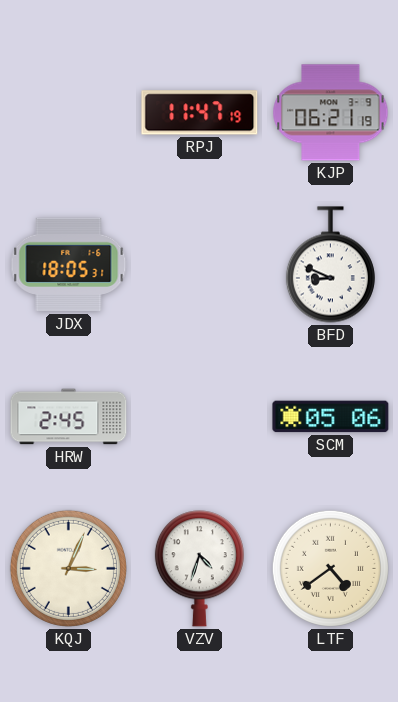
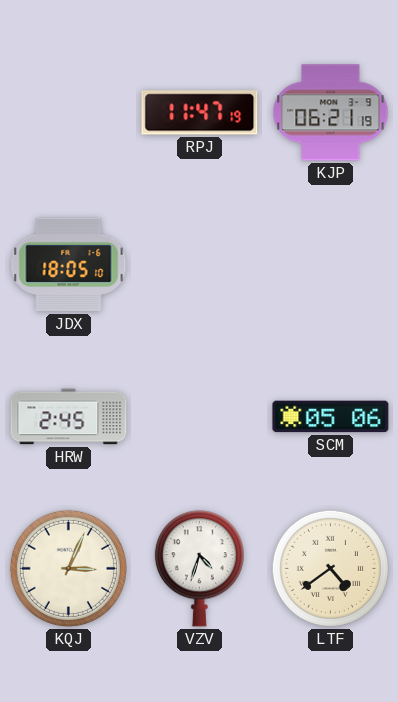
JDX: 18:05:31 -> 18:05:10
BFD: 8:49 -> none
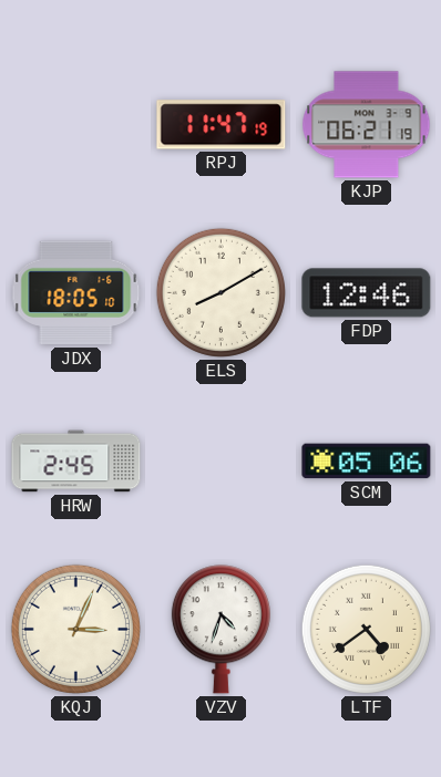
ELS: none -> 8:10
FDP: none -> 12:46
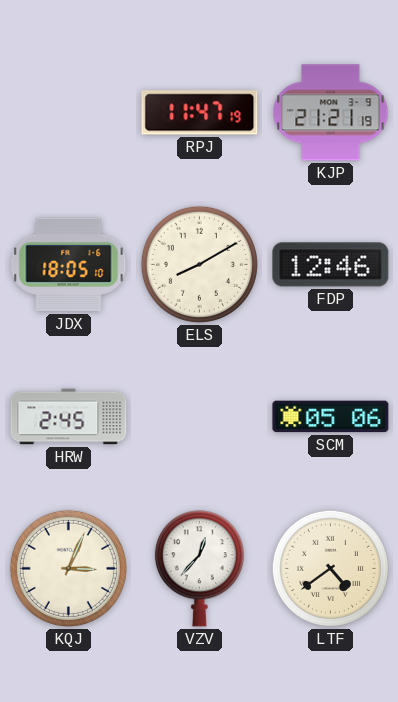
KJP: 06:21 -> 21:21
VZV: 4:33 -> 12:37
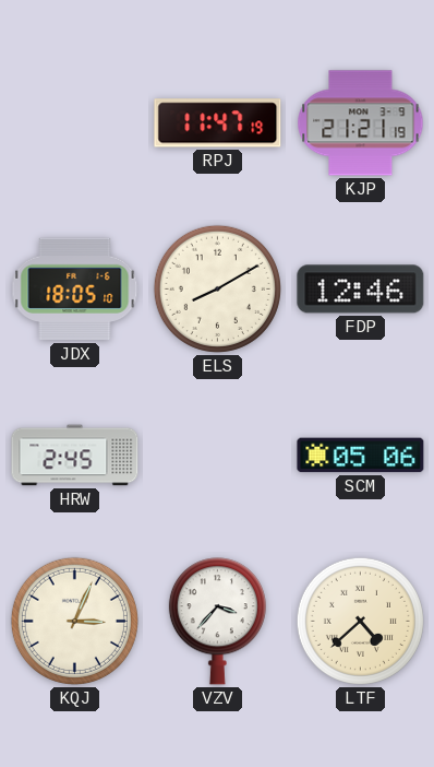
VZV: 12:37 -> 3:37
LTF: 4:39 -> 4:38
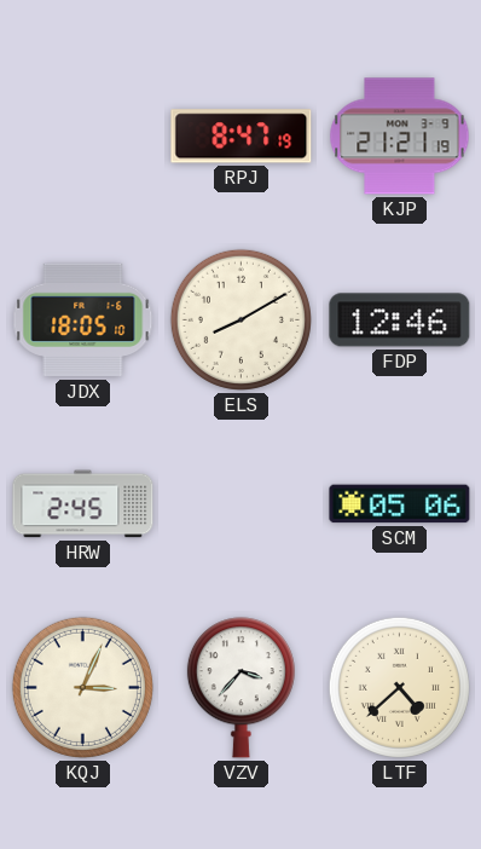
RPJ: 11:47 -> 8:47
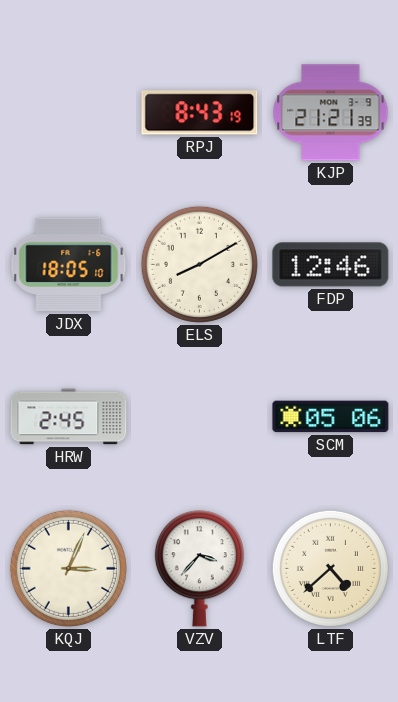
RPJ: 8:47 -> 8:43
KJP: 21:21:19 -> 21:21:39
